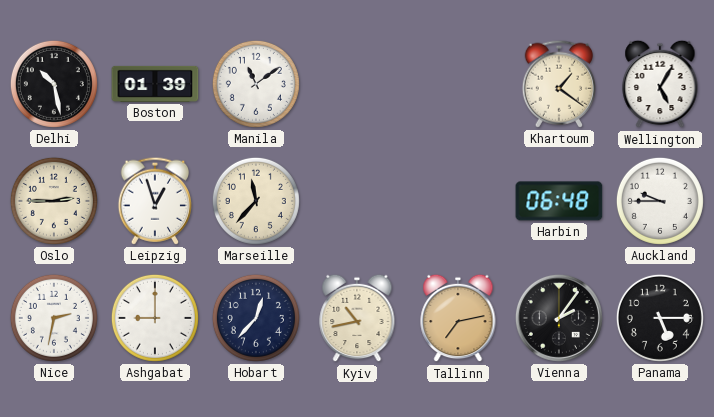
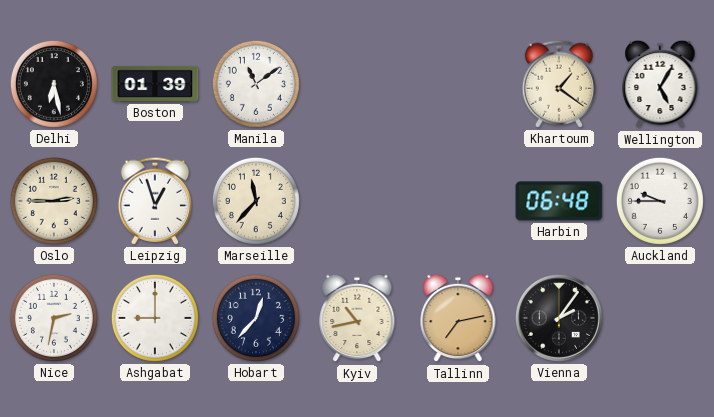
Delhi: 10:28 -> 6:28
Panama: 5:15 -> none
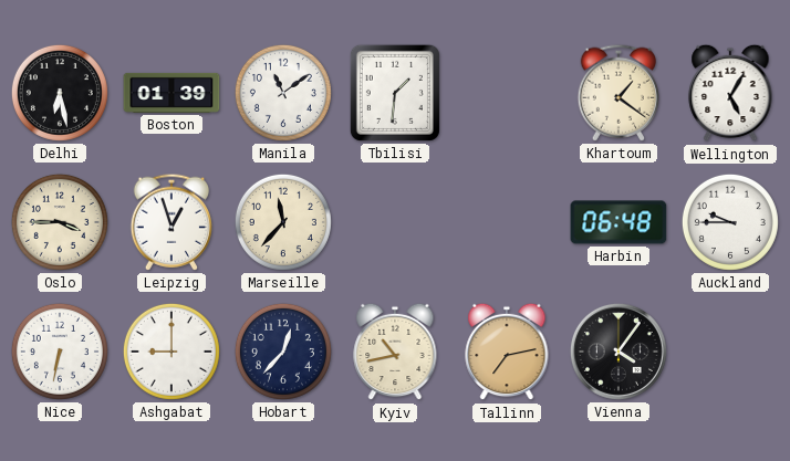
Tbilisi: none -> 1:31
Oslo: 2:45 -> 3:45
Nice: 2:32 -> 6:32
Vienna: 2:06 -> 4:06
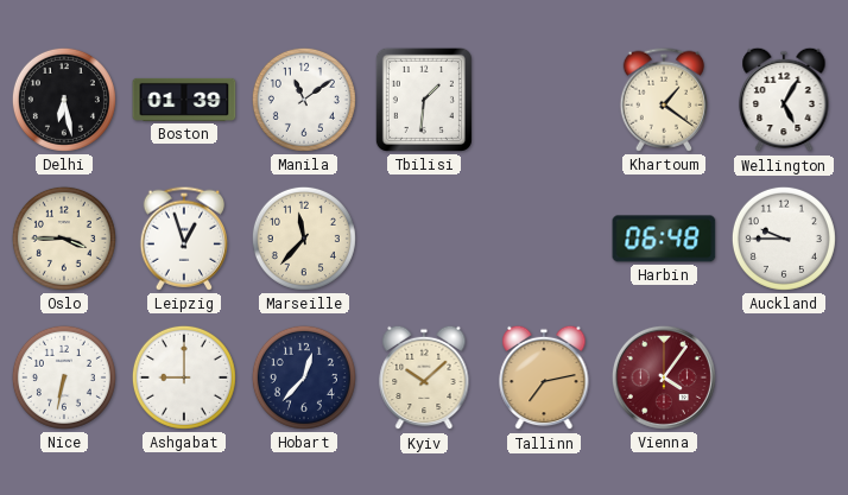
Kyiv: 10:43 -> 10:08
Vienna dial: black -> burgundy
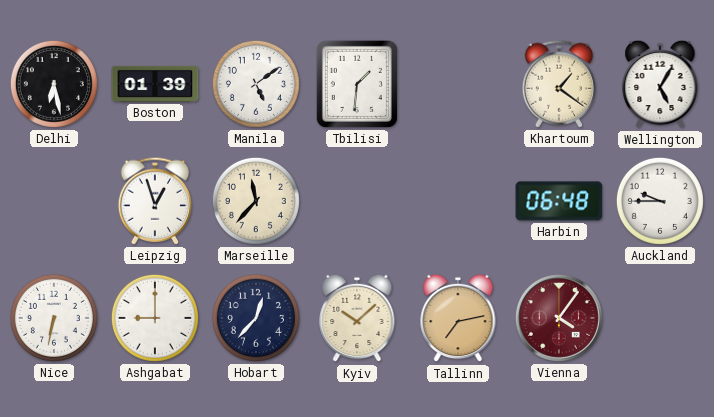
Manila: 11:09 -> 5:09
Oslo: 3:45 -> none
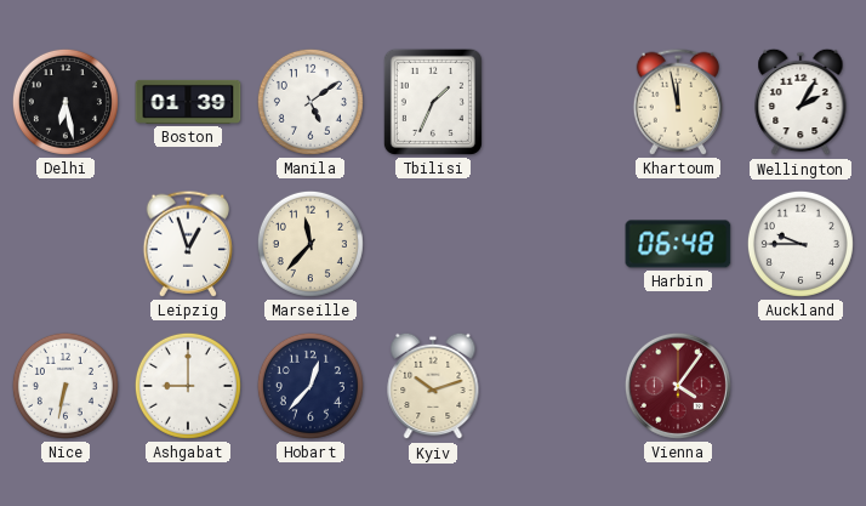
Tbilisi: 1:31 -> 1:34
Khartoum: 1:21 -> 11:58
Wellington: 5:05 -> 2:05
Kyiv: 10:08 -> 10:12
Tallinn: 7:13 -> none
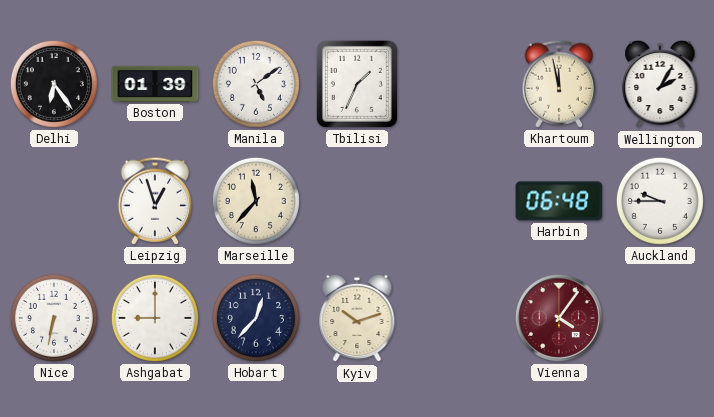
Delhi: 6:28 -> 6:24
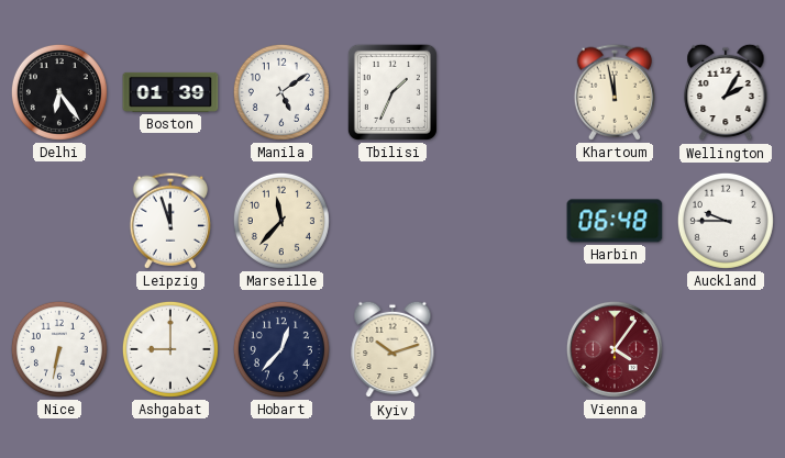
Leipzig: 12:57 -> 11:57
